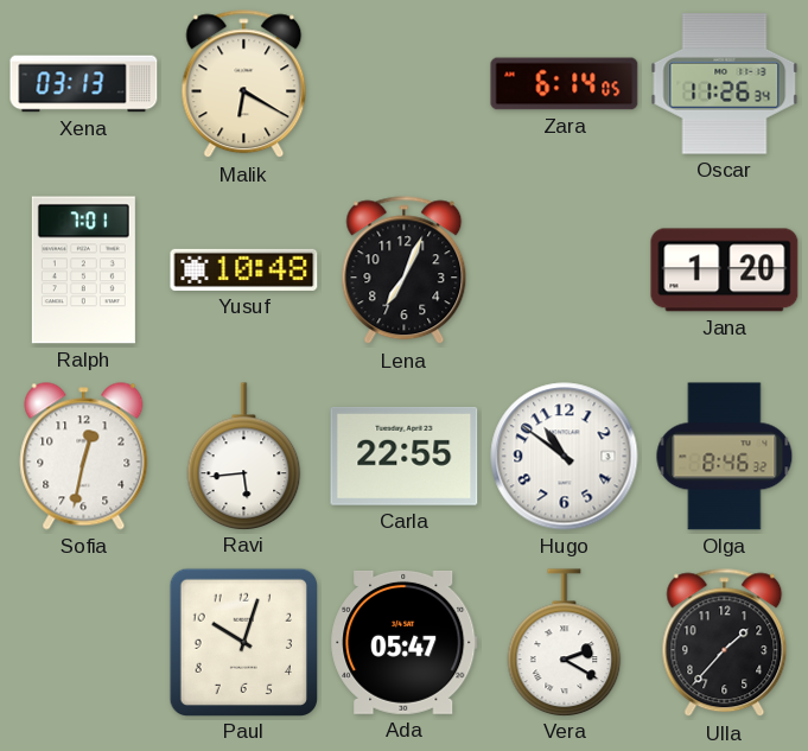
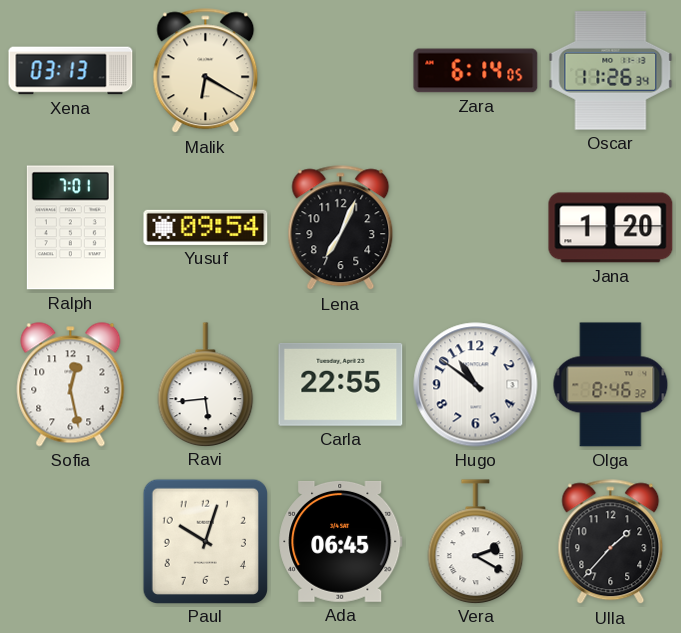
Yusuf: 10:48 -> 09:54
Sofia: 12:32 -> 12:28
Ada: 05:47 -> 06:45
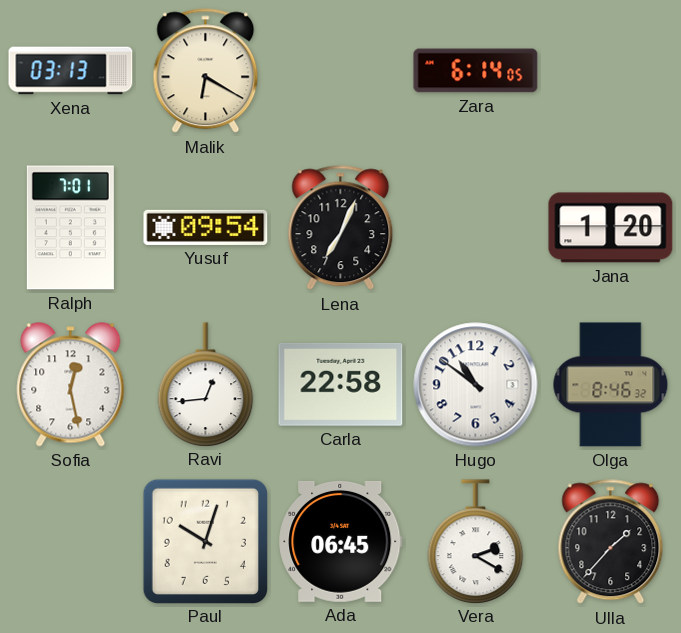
Oscar: 11:26 -> none
Ravi: 5:44 -> 12:44
Carla: 22:55 -> 22:58
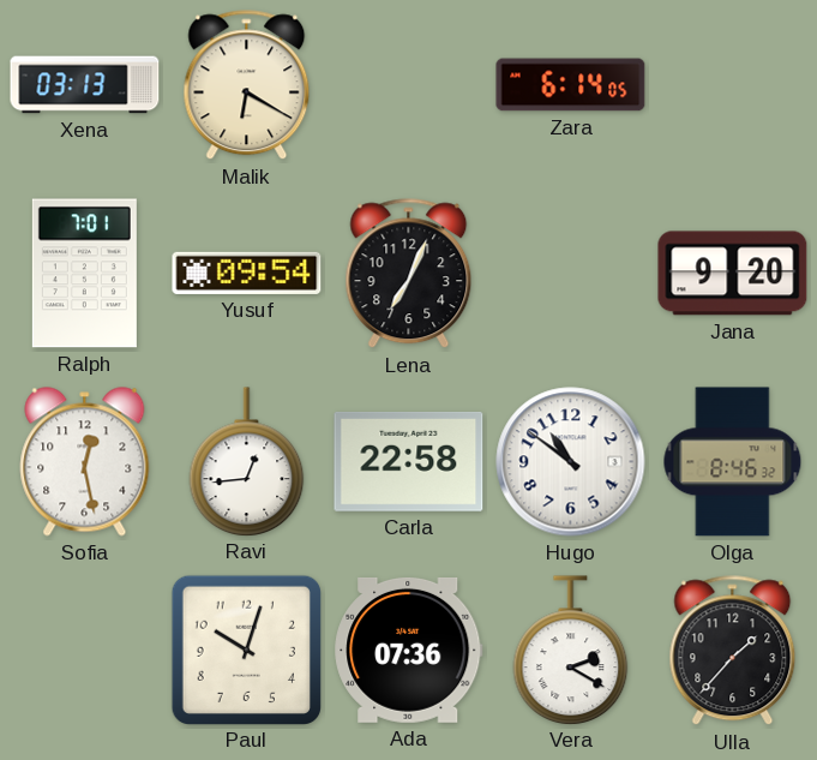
Jana: 1:20 -> 9:20
Ada: 06:45 -> 07:36
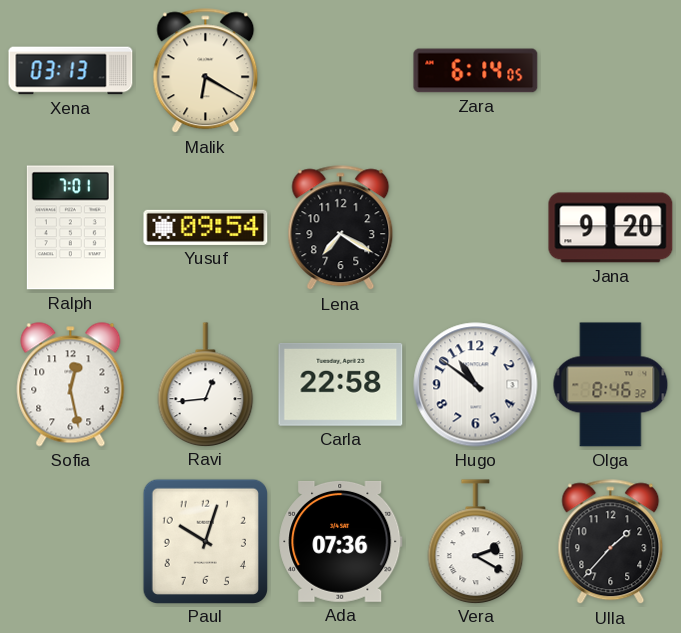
Lena: 7:04 -> 7:20
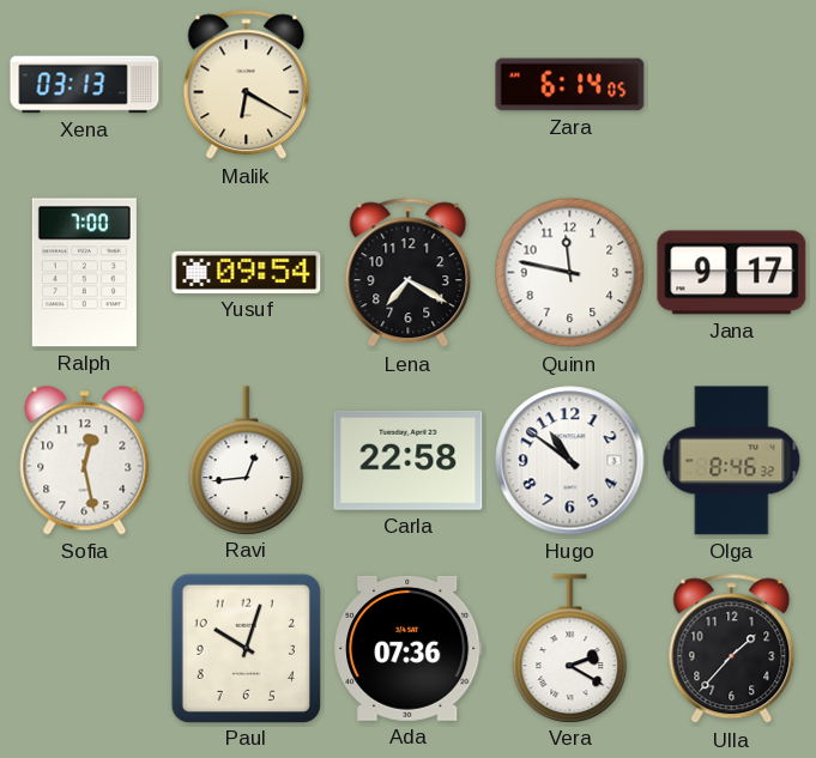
Ralph: 7:01 -> 7:00
Quinn: none -> 11:47
Jana: 9:20 -> 9:17
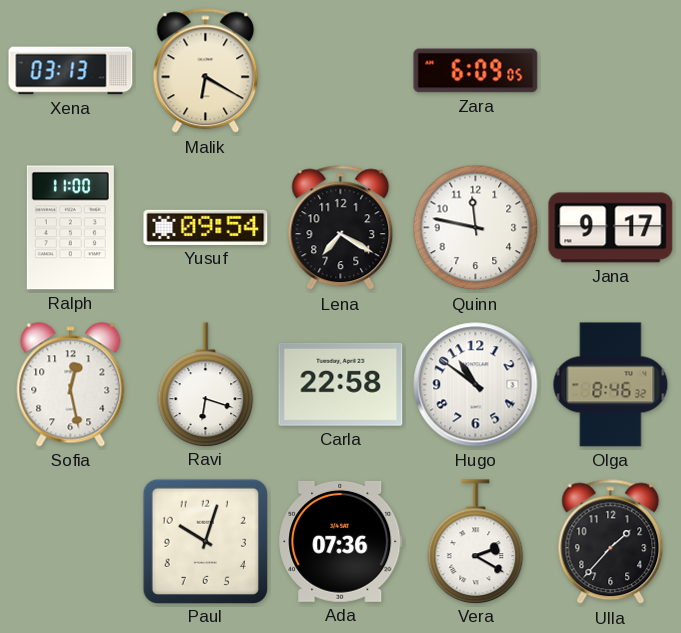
Zara: 6:14 -> 6:09
Ralph: 7:00 -> 11:00
Ravi: 12:44 -> 6:18
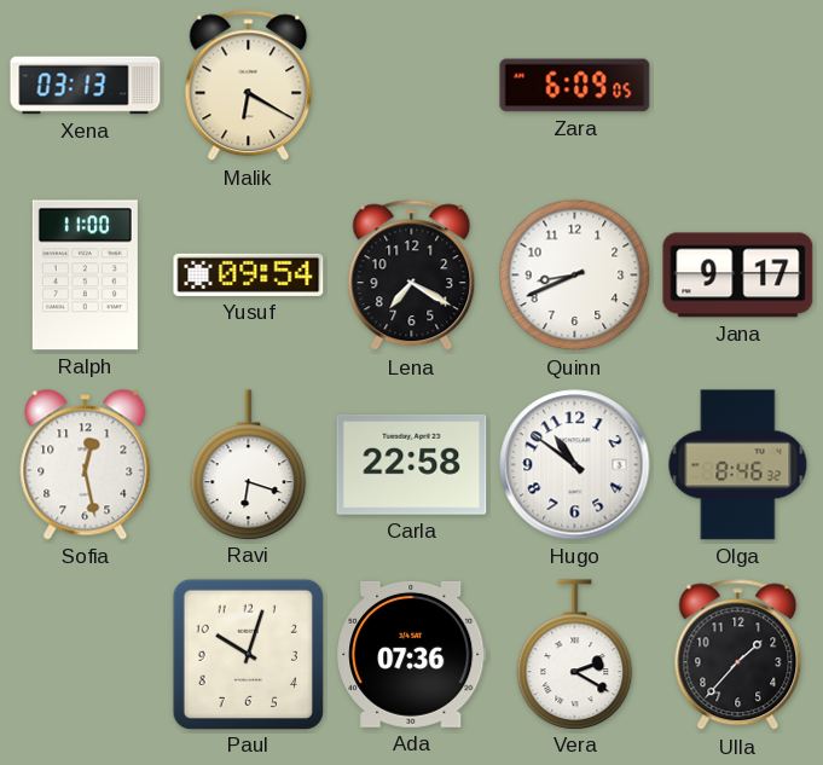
Quinn: 11:47 -> 8:41
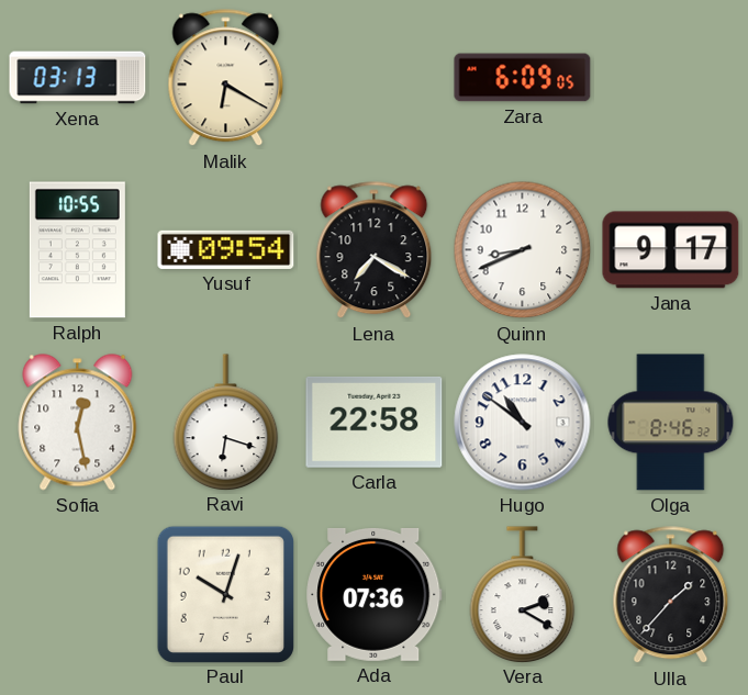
Ralph: 11:00 -> 10:55
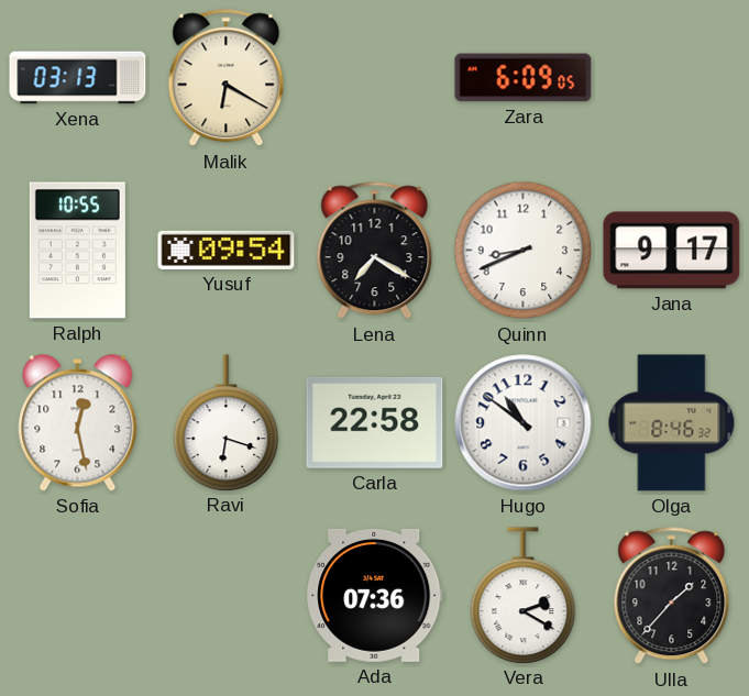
Paul: 10:03 -> none
